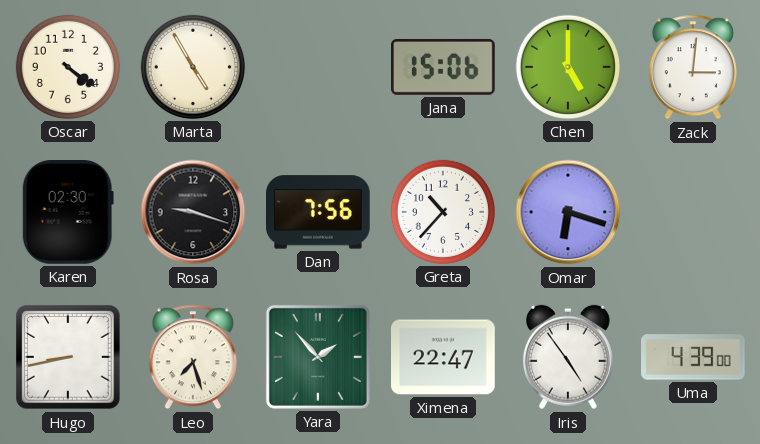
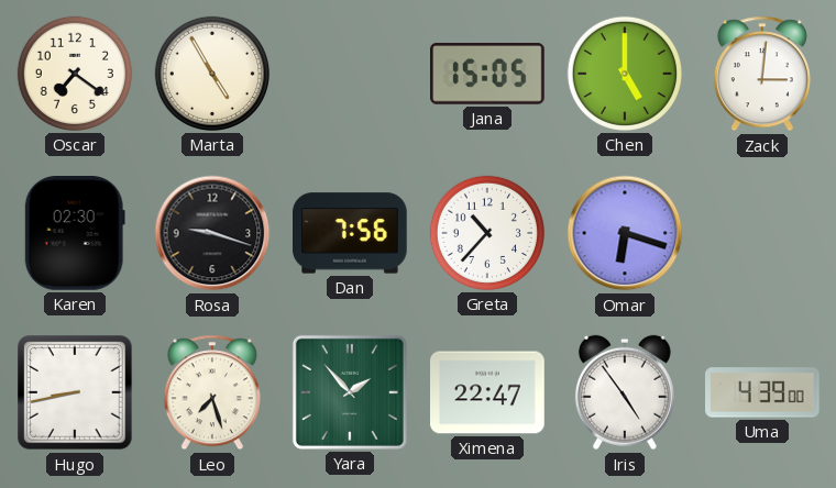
Oscar: 4:21 -> 7:21
Jana: 15:06 -> 15:05
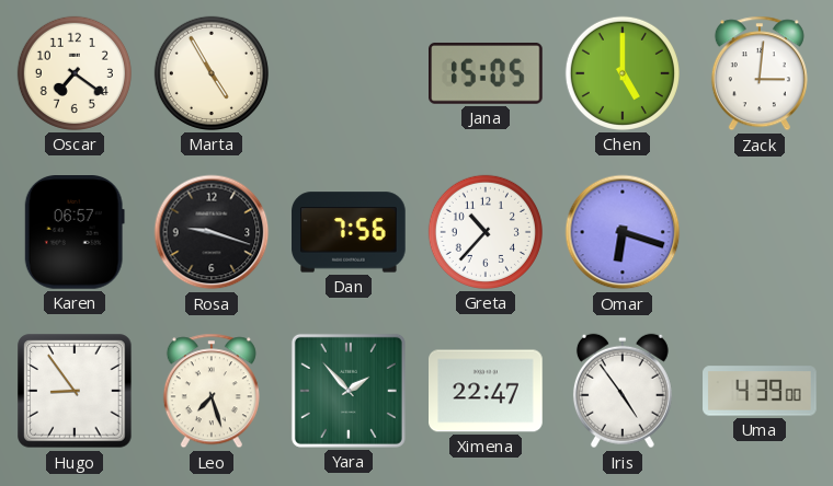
Karen: 02:30 -> 06:57
Hugo: 8:43 -> 8:54
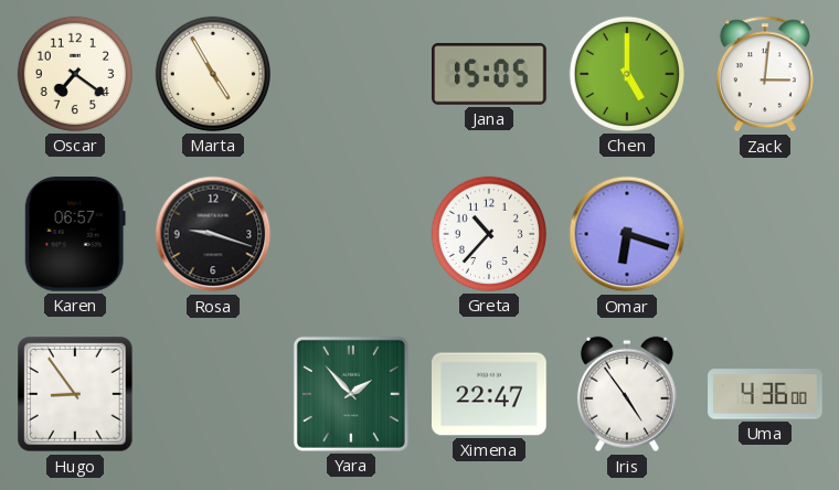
Dan: 7:56 -> none
Leo: 7:27 -> none
Uma: 4:39 -> 4:36
